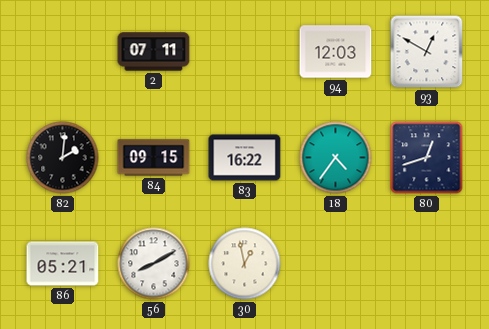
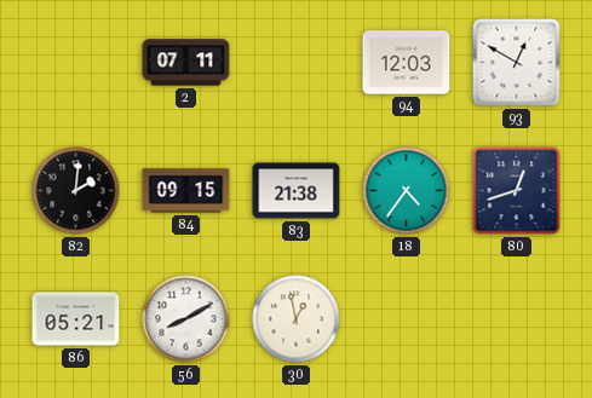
83: 16:22 -> 21:38
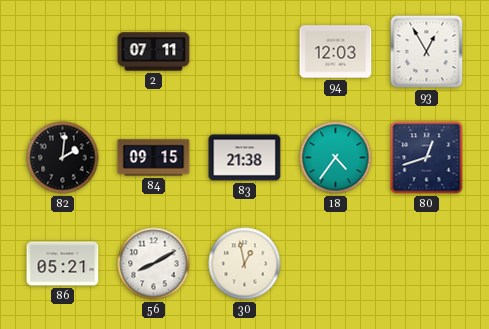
93: 12:50 -> 12:55
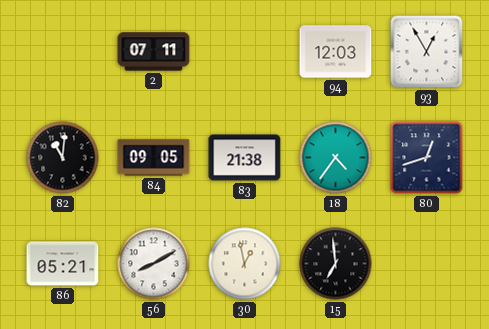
82: 2:01 -> 11:01
84: 09:15 -> 09:05
15: none -> 6:59
